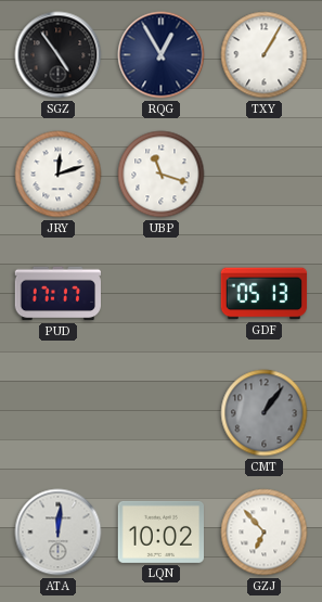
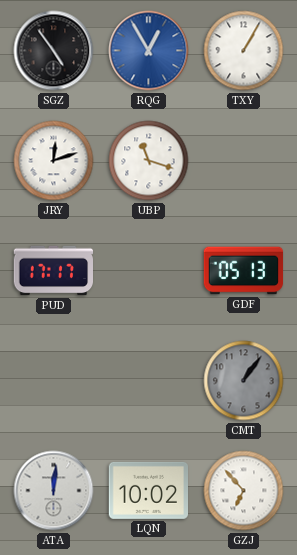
RQG dial: navy -> blue
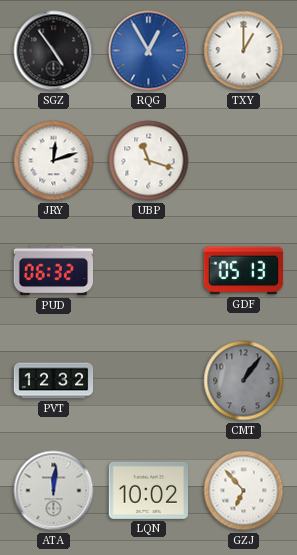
TXY: 1:05 -> 1:00
PUD: 17:17 -> 06:32
PVT: none -> 12:32
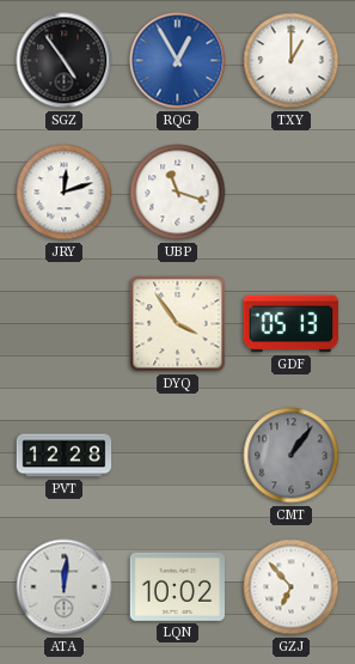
PUD: 06:32 -> none
DYQ: none -> 3:54
PVT: 12:32 -> 12:28
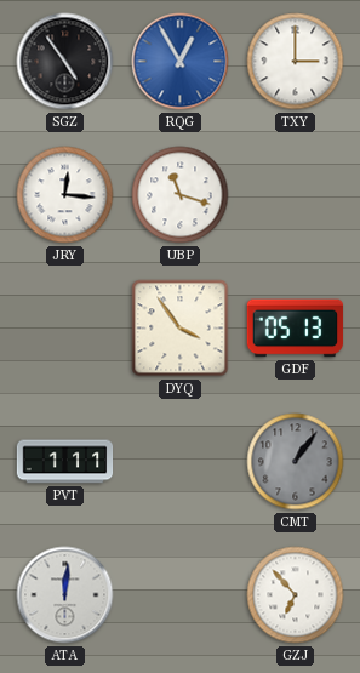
TXY: 1:00 -> 3:00
JRY: 12:12 -> 12:16
PVT: 12:28 -> 1:11
LQN: 10:02 -> none
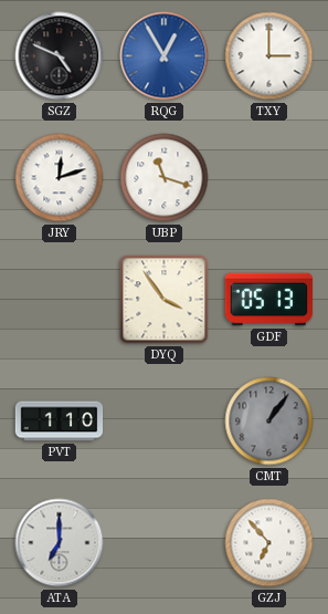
SGZ: 4:54 -> 4:49
JRY: 12:16 -> 12:12
PVT: 1:11 -> 1:10
ATA: 12:01 -> 7:00
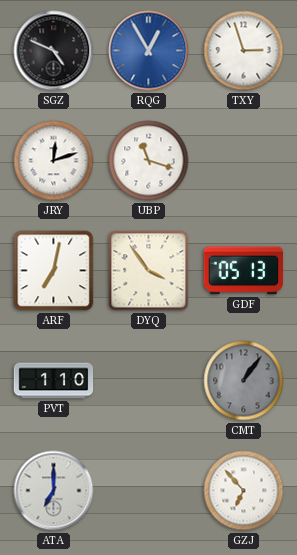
TXY: 3:00 -> 2:57
ARF: none -> 7:02
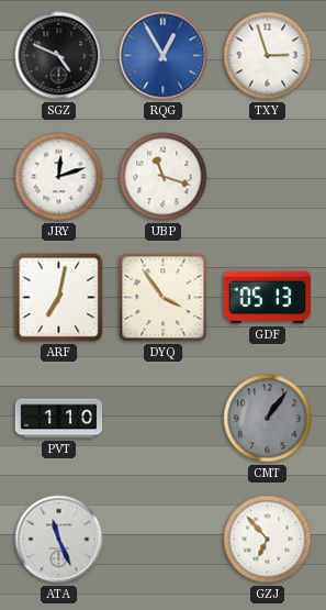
ATA: 7:00 -> 11:26
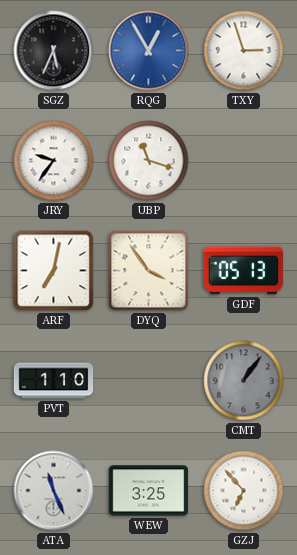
SGZ: 4:49 -> 5:34
JRY: 12:12 -> 9:36
WEW: none -> 3:25
